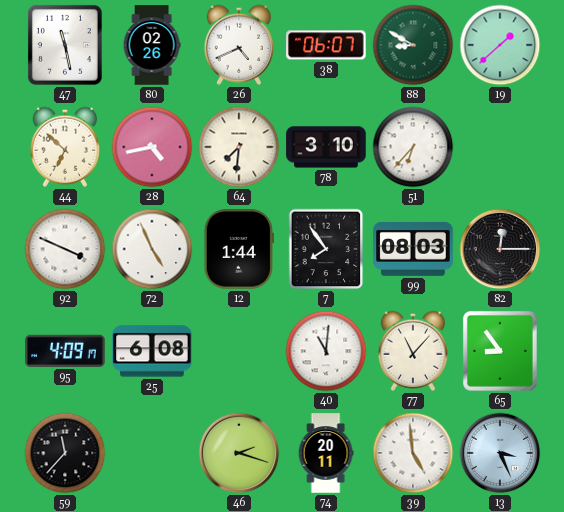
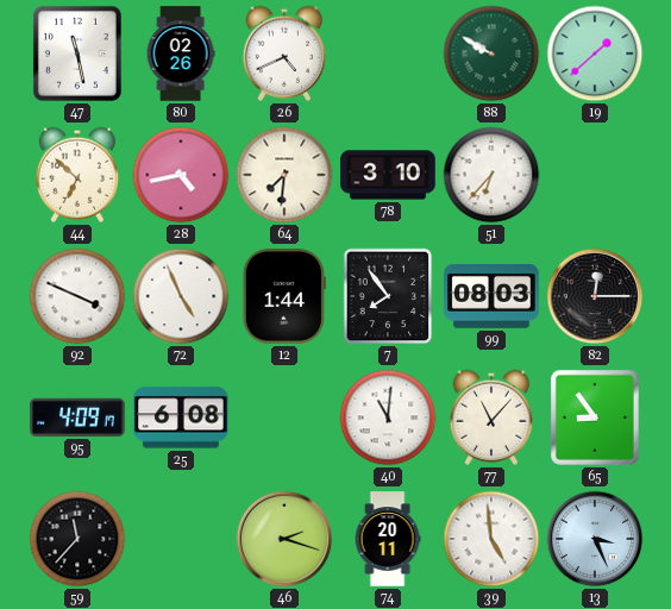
38: 06:07 -> none
88: 8:50 -> 9:50
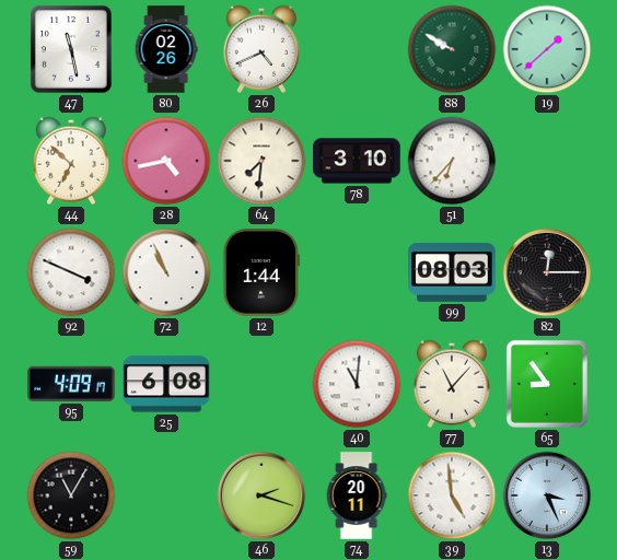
72: 4:56 -> 10:56
7: 7:54 -> none
59: 11:37 -> 11:05
